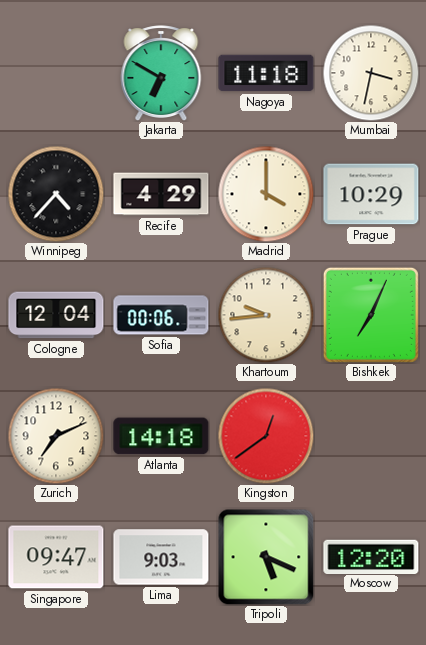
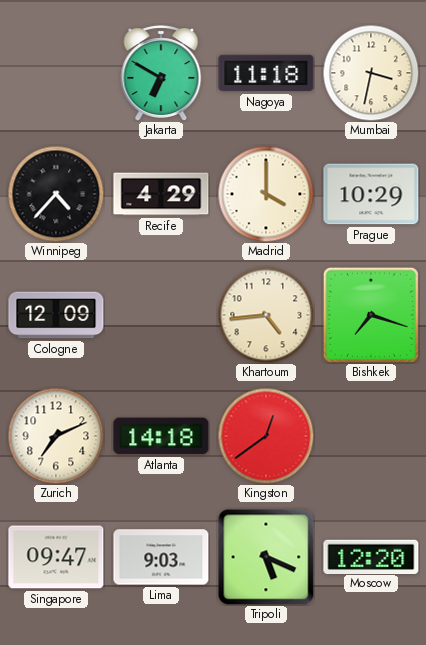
Cologne: 12:04 -> 12:09
Sofia: 00:06 -> none
Khartoum: 9:44 -> 4:44
Bishkek: 7:04 -> 7:18
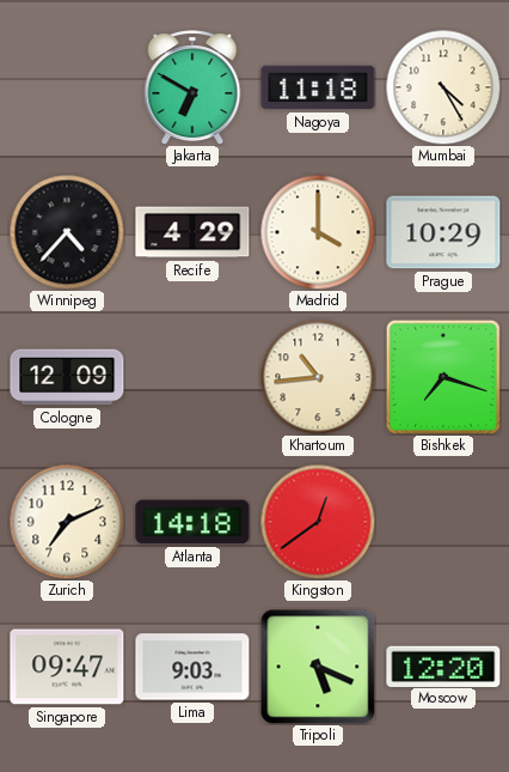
Mumbai: 3:32 -> 4:25
Khartoum: 4:44 -> 10:44
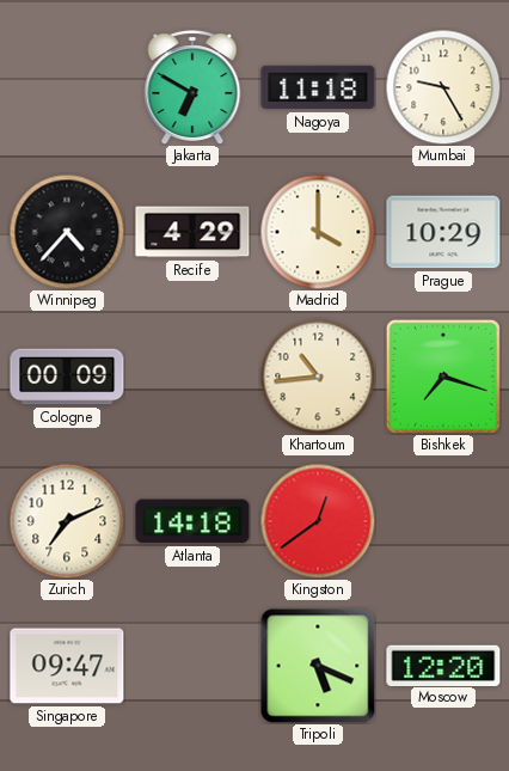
Mumbai: 4:25 -> 9:25
Cologne: 12:09 -> 00:09
Lima: 9:03 -> none
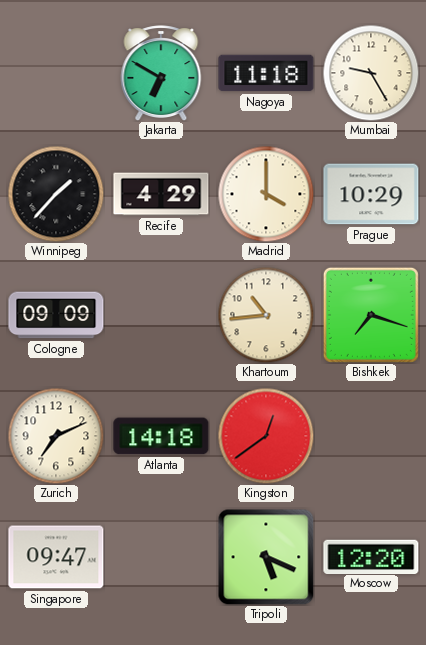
Winnipeg: 4:37 -> 1:37
Cologne: 00:09 -> 09:09
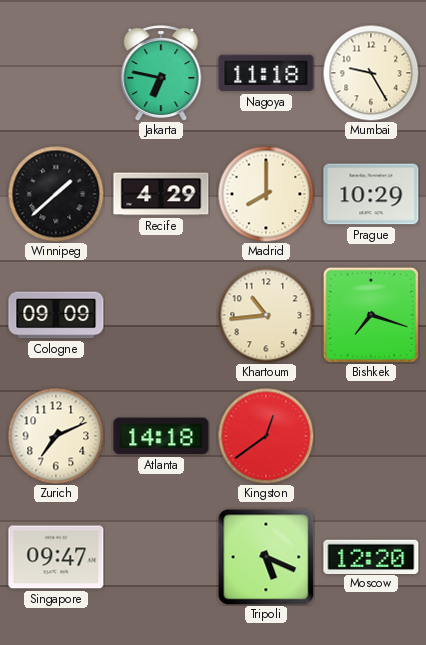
Jakarta: 6:50 -> 6:47
Winnipeg: 1:37 -> 1:38
Madrid: 4:00 -> 8:00
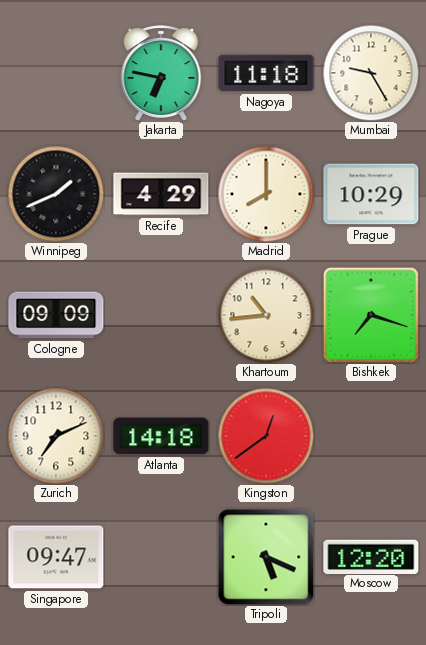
Winnipeg: 1:38 -> 1:41
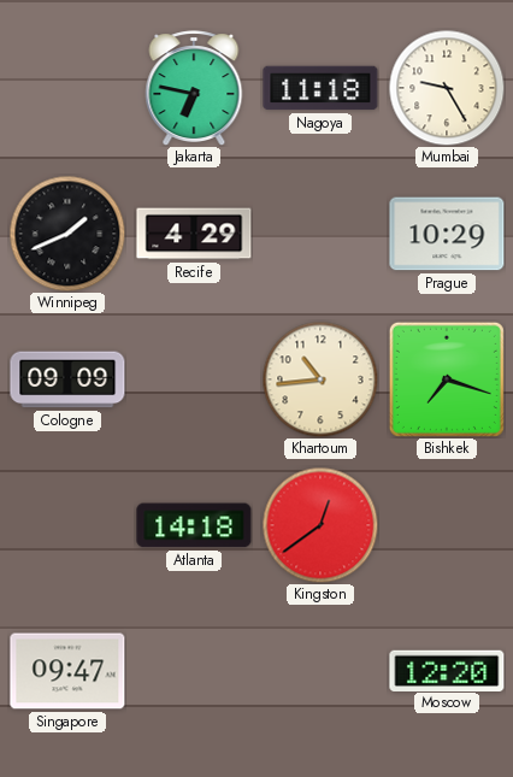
Madrid: 8:00 -> none
Zurich: 7:11 -> none
Tripoli: 5:19 -> none
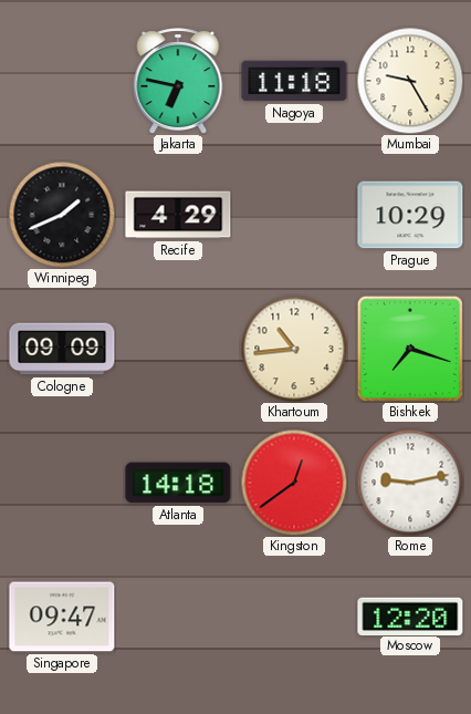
Rome: none -> 9:13
